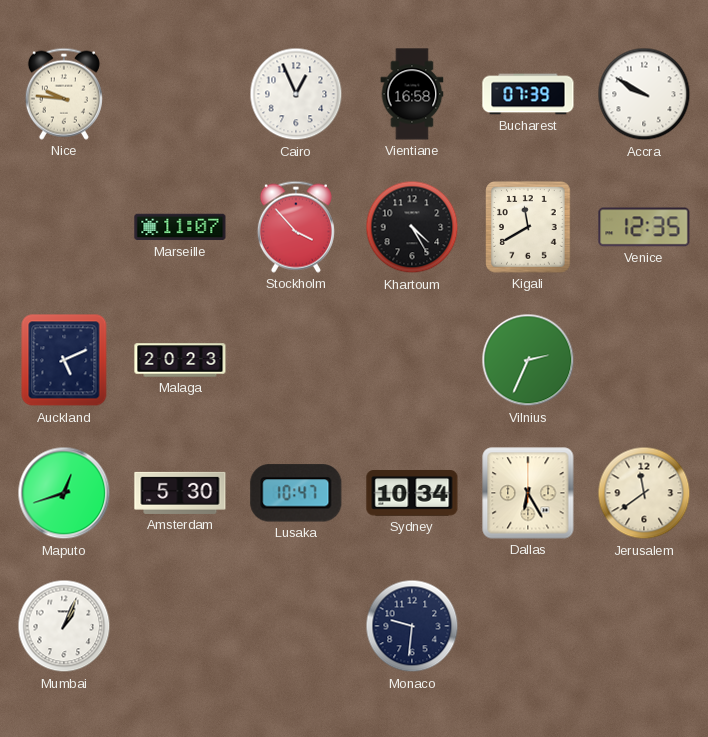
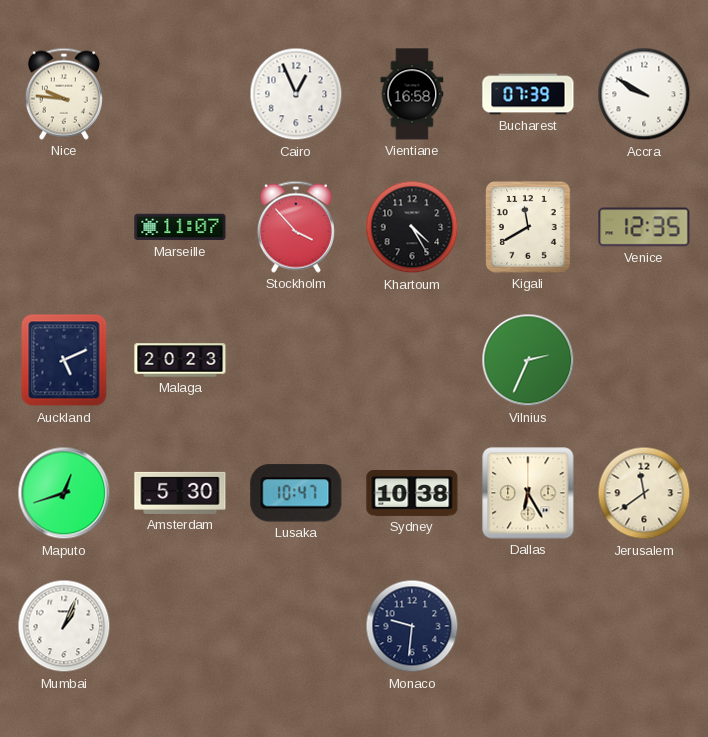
Sydney: 10:34 -> 10:38
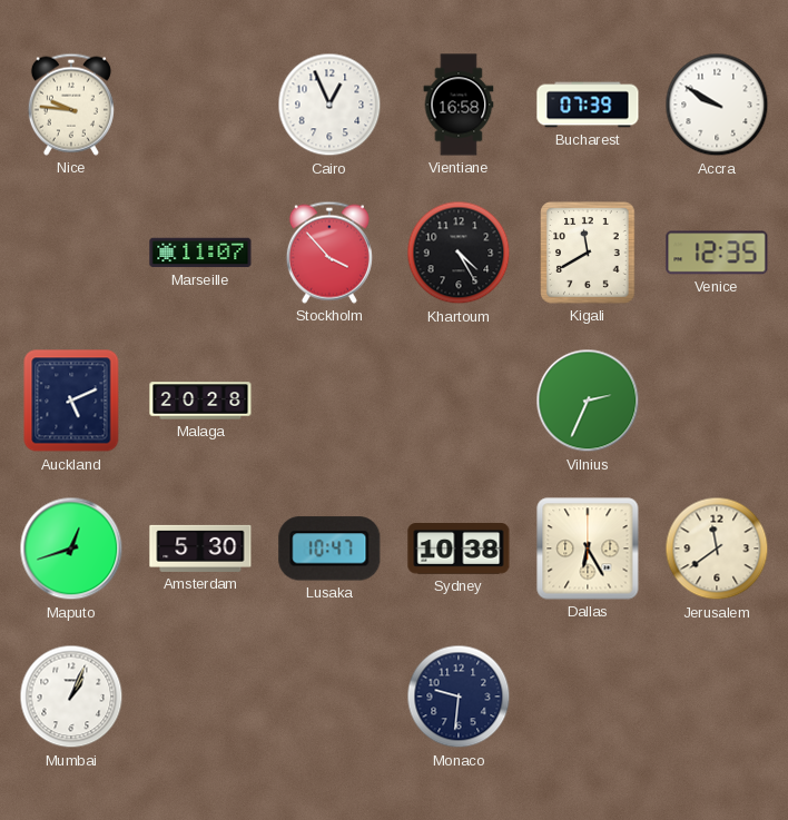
Malaga: 20:23 -> 20:28
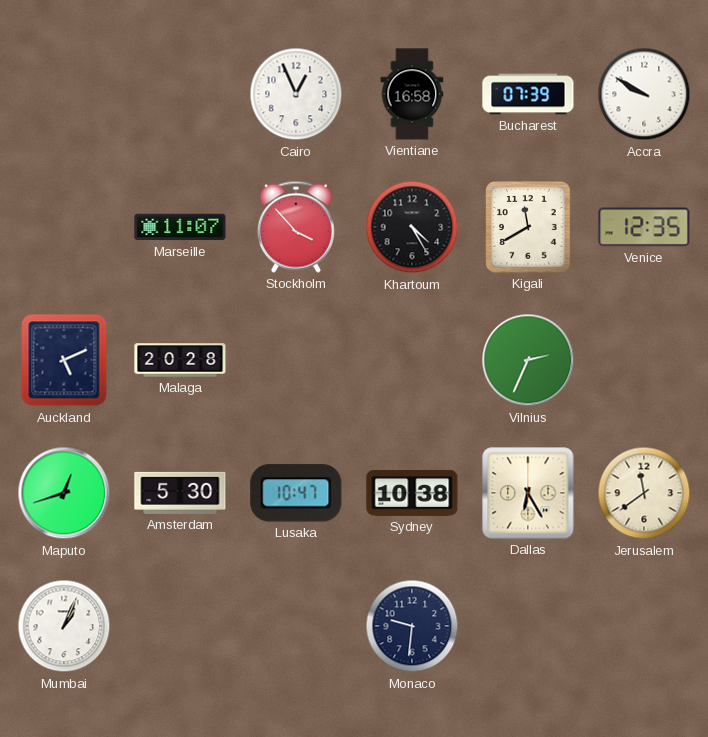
Nice: 9:46 -> none
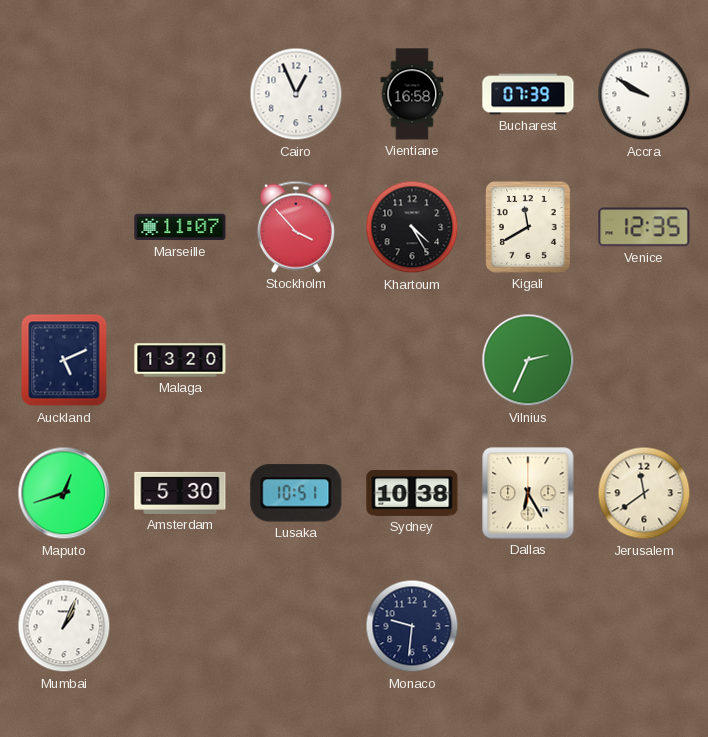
Malaga: 20:28 -> 13:20
Lusaka: 10:47 -> 10:51
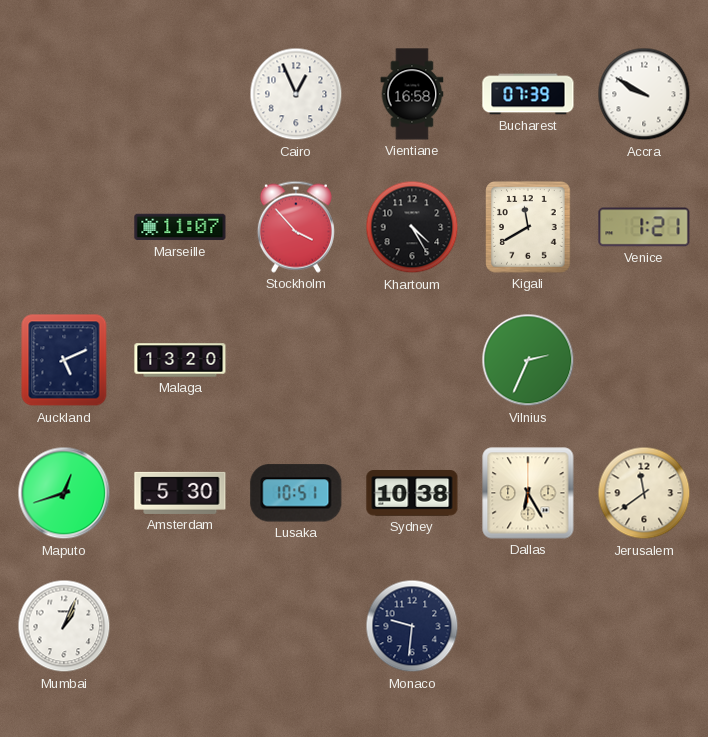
Venice: 12:35 -> 1:21
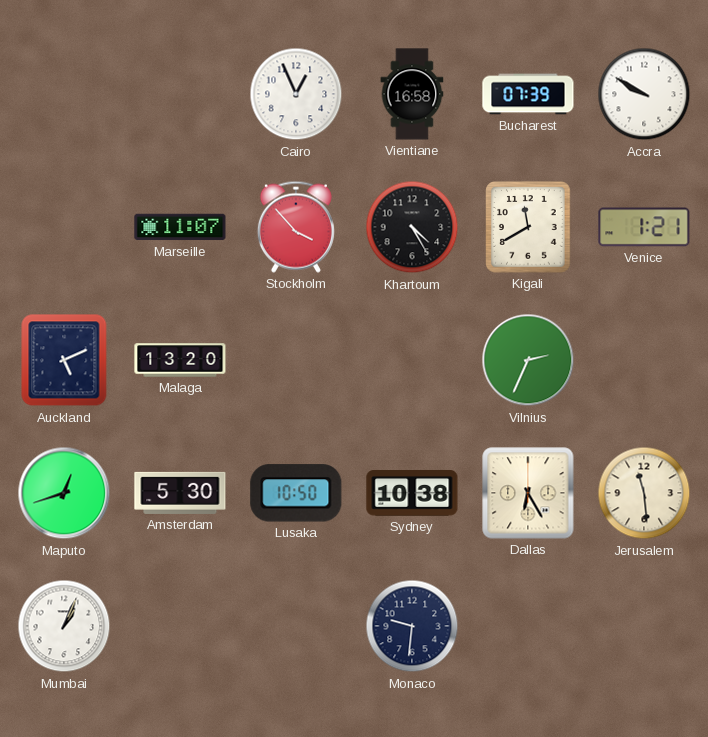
Lusaka: 10:51 -> 10:50
Jerusalem: 11:39 -> 11:29
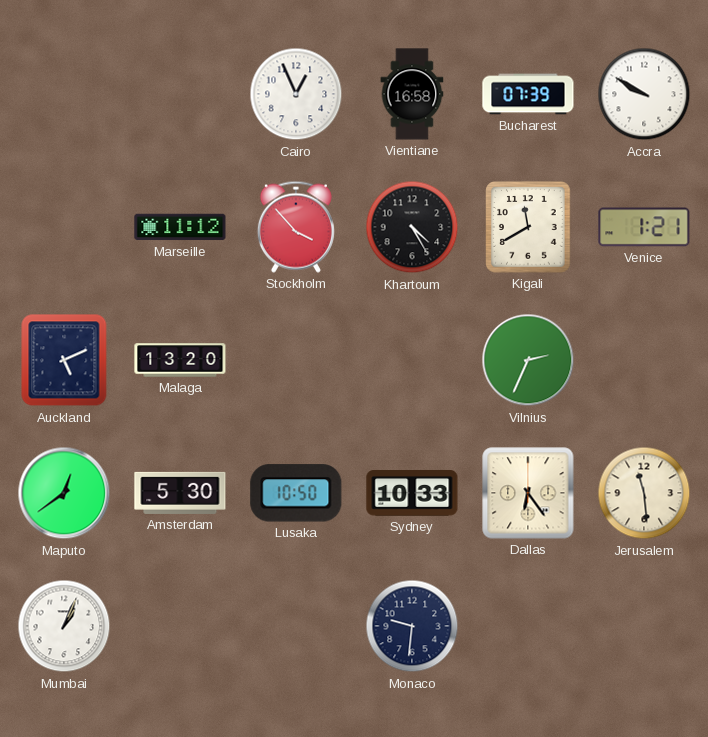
Marseille: 11:07 -> 11:12
Maputo: 12:42 -> 12:39
Sydney: 10:38 -> 10:33
Dallas: 6:25 -> 6:24
